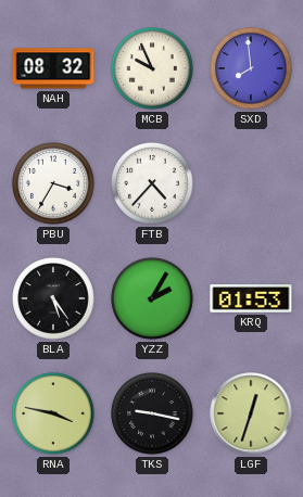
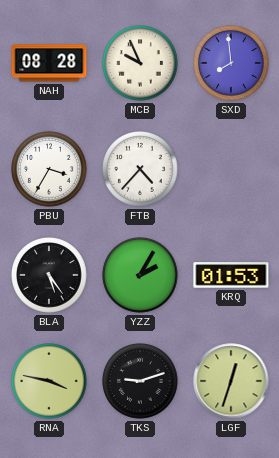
NAH: 08:32 -> 08:28
TKS: 9:17 -> 9:12
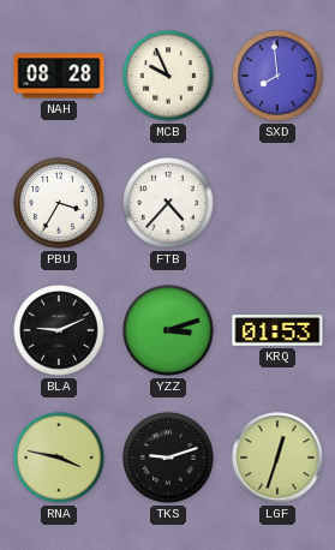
BLA: 5:24 -> 9:11
YZZ: 2:05 -> 3:12
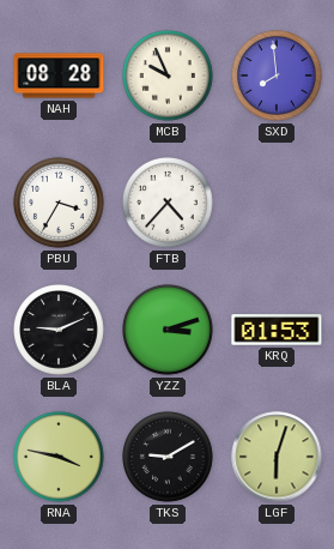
TKS: 9:12 -> 9:10
LGF: 12:33 -> 6:03
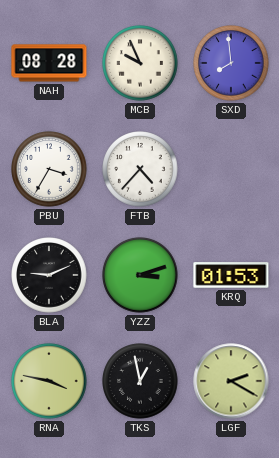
TKS: 9:10 -> 12:58
LGF: 6:03 -> 2:20
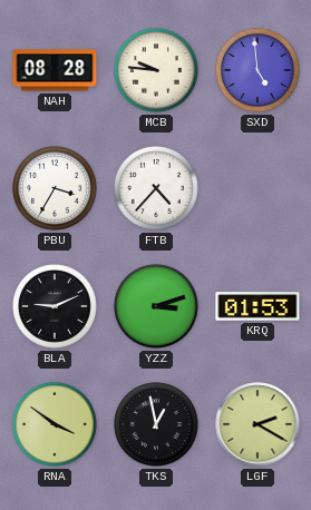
MCB: 9:56 -> 9:46
SXD: 7:59 -> 4:59
RNA: 3:47 -> 3:51
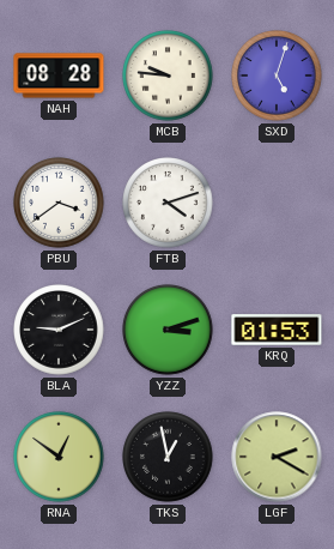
SXD: 4:59 -> 5:03
PBU: 3:35 -> 3:39
FTB: 4:37 -> 4:12
RNA: 3:51 -> 12:51
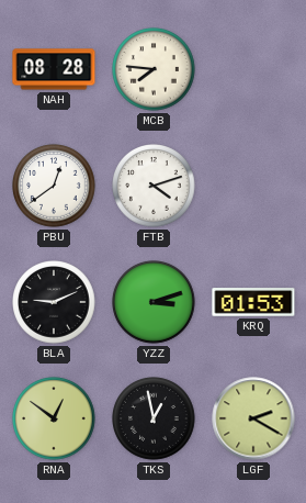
MCB: 9:46 -> 7:46
SXD: 5:03 -> none
PBU: 3:39 -> 12:39
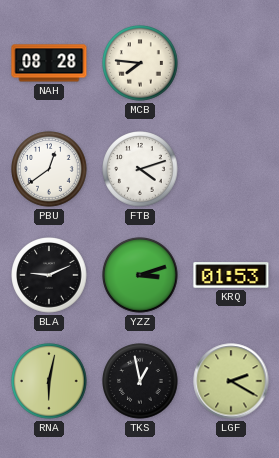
RNA: 12:51 -> 6:02
